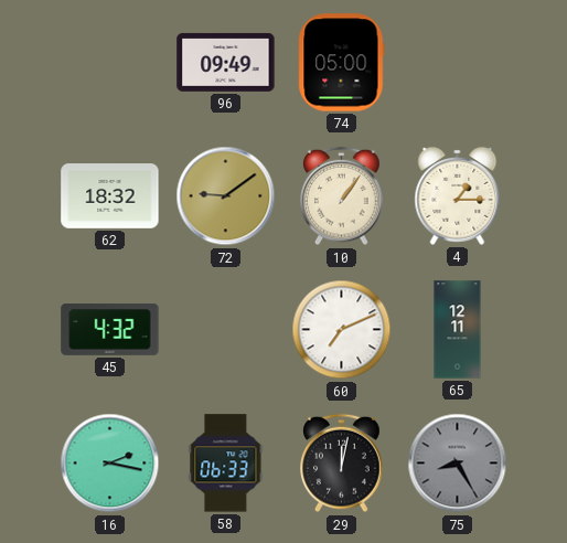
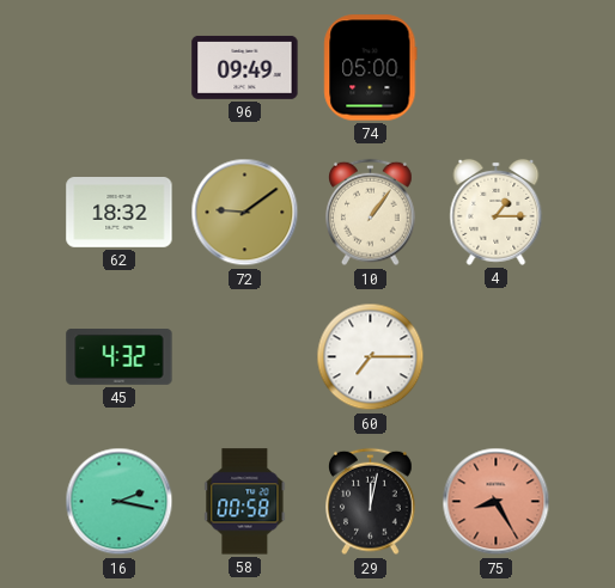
60: 7:11 -> 7:15
65: 12:11 -> none
58: 06:33 -> 00:58
75 dial: grey -> salmon
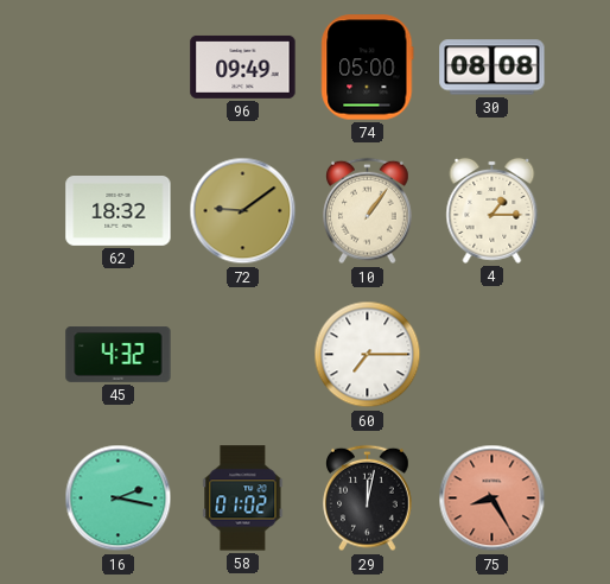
30: none -> 08:08
58: 00:58 -> 01:02
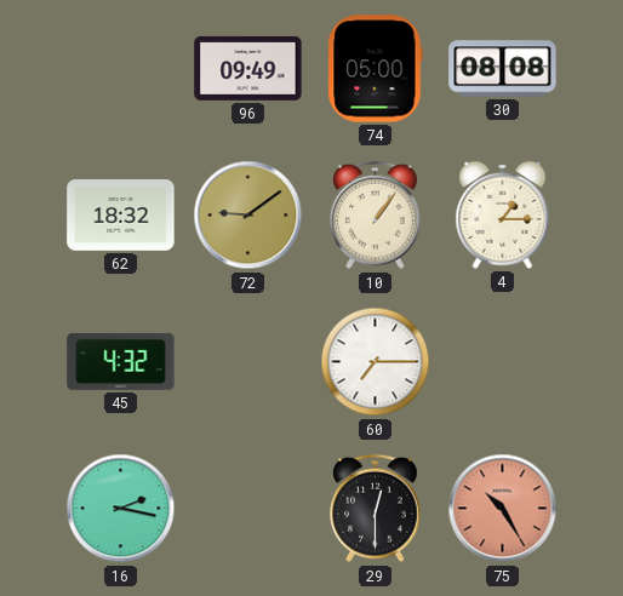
58: 01:02 -> none
29: 12:02 -> 12:30
75: 8:25 -> 10:25
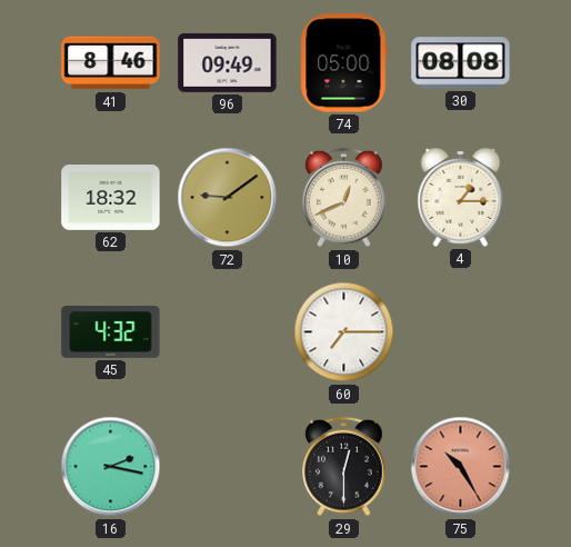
41: none -> 8:46
10: 1:06 -> 12:41
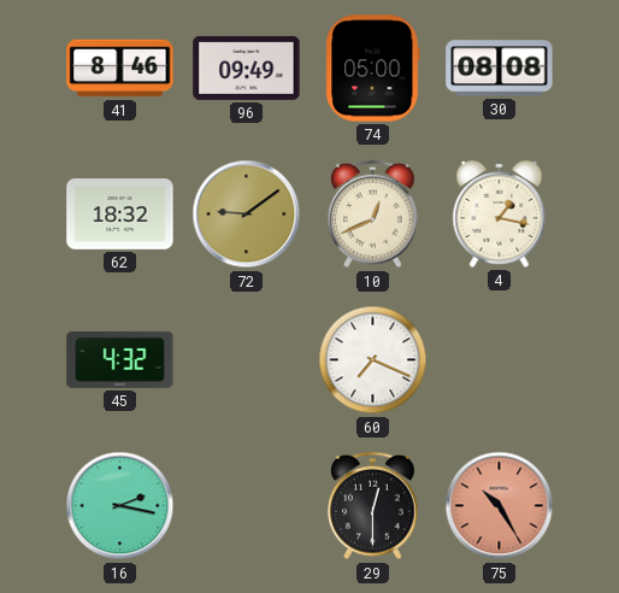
4: 1:15 -> 1:17
60: 7:15 -> 7:19
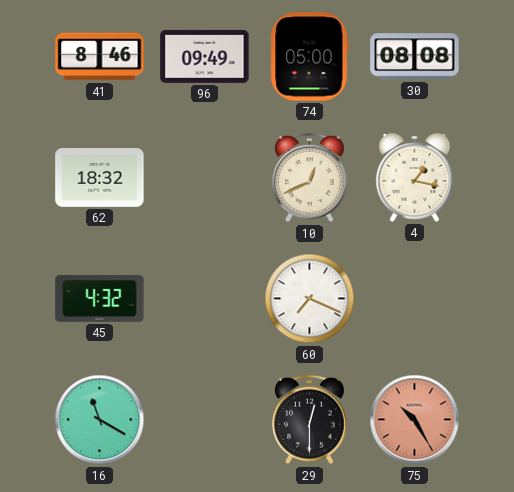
72: 9:09 -> none
16: 2:17 -> 11:20
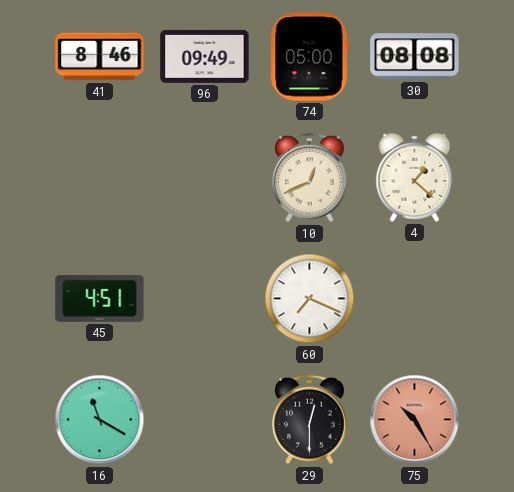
62: 18:32 -> none
4: 1:17 -> 1:22
45: 4:32 -> 4:51
